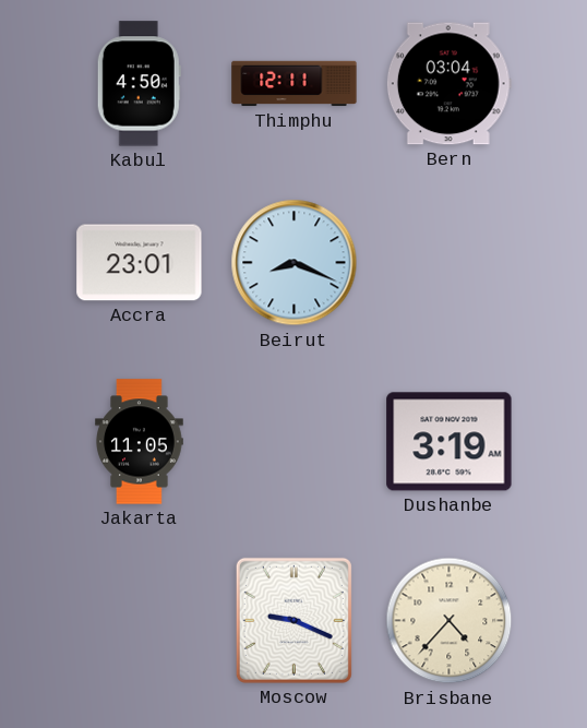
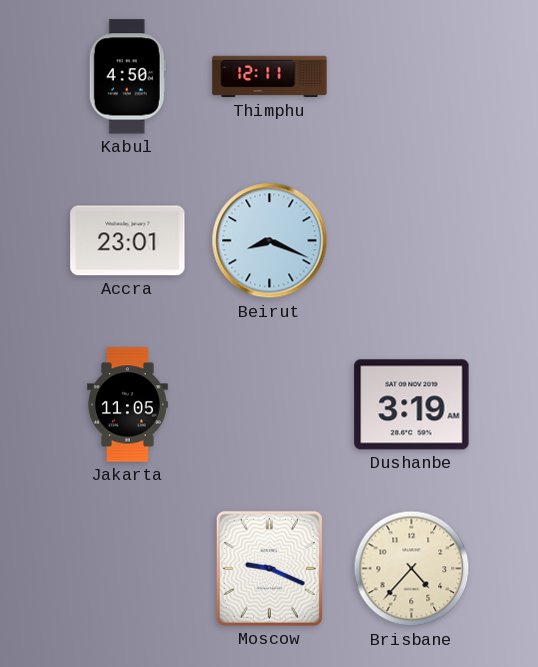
Bern: 03:04 -> none
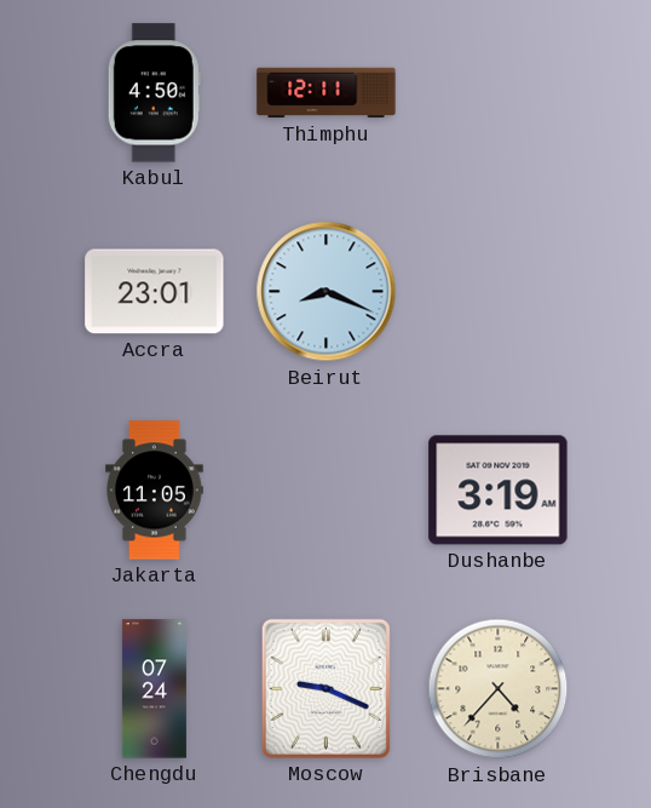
Chengdu: none -> 07:24
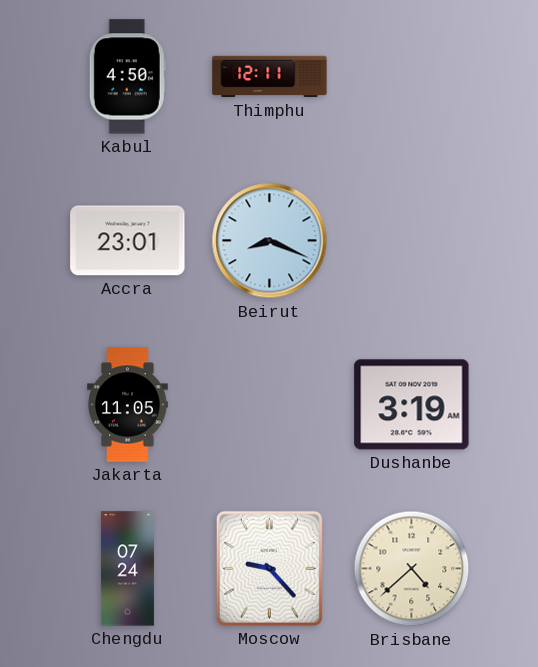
Moscow: 9:19 -> 9:23
Brisbane: 4:37 -> 4:38
